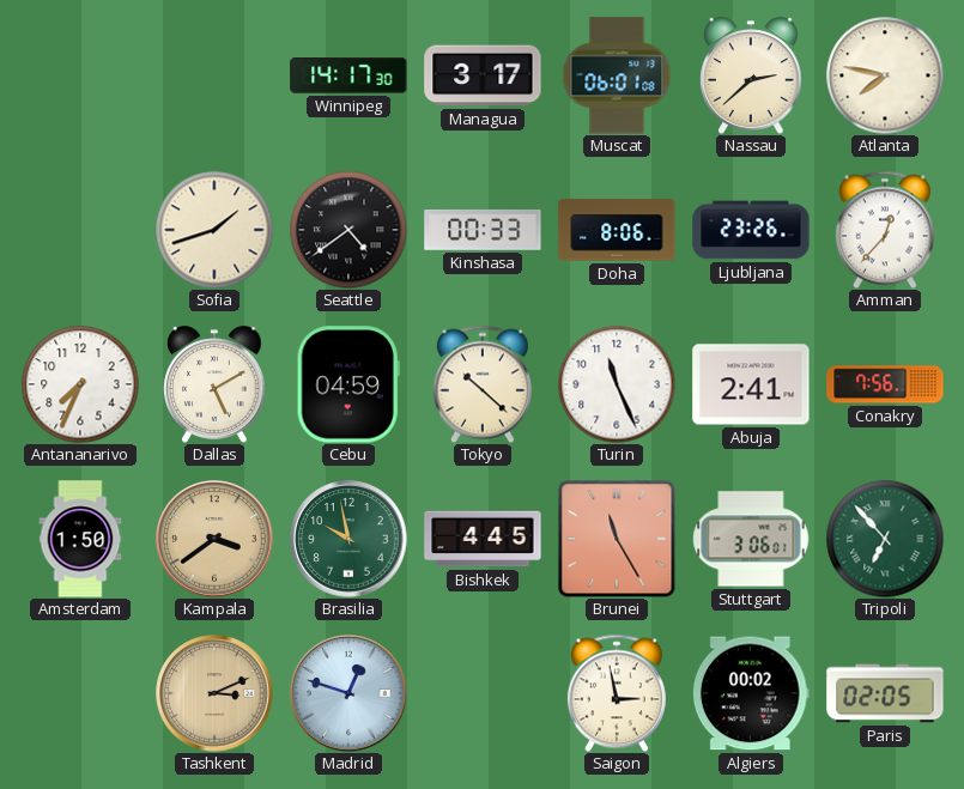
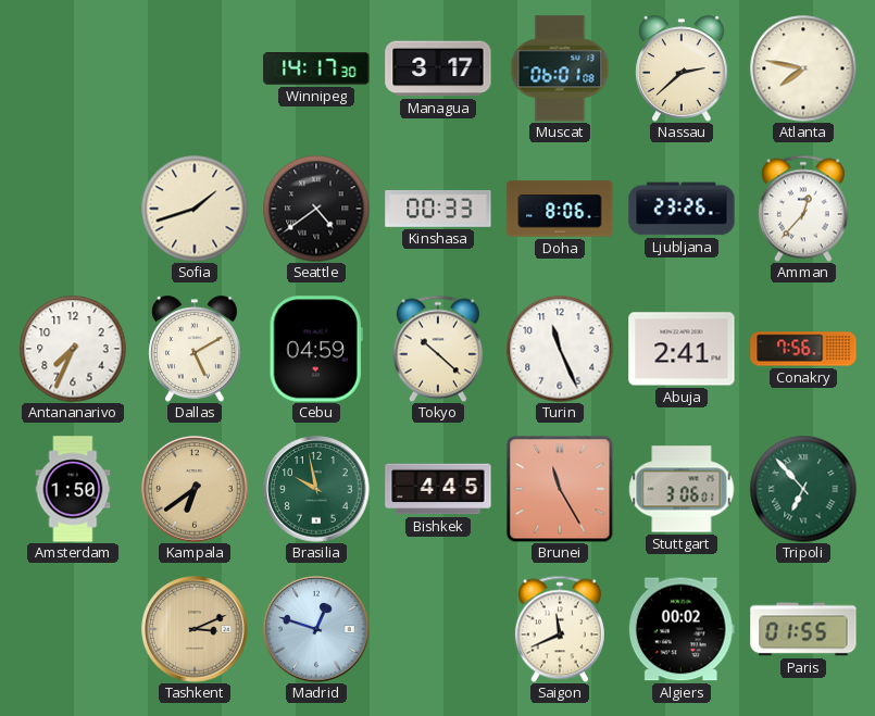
Kampala: 3:39 -> 6:39
Saigon: 2:58 -> 11:41
Paris: 02:05 -> 01:55
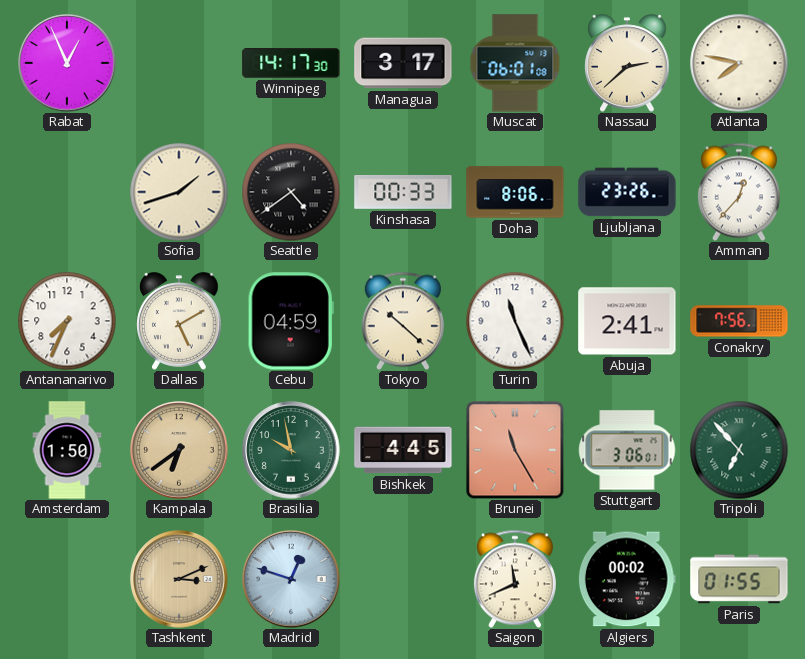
Rabat: none -> 12:56
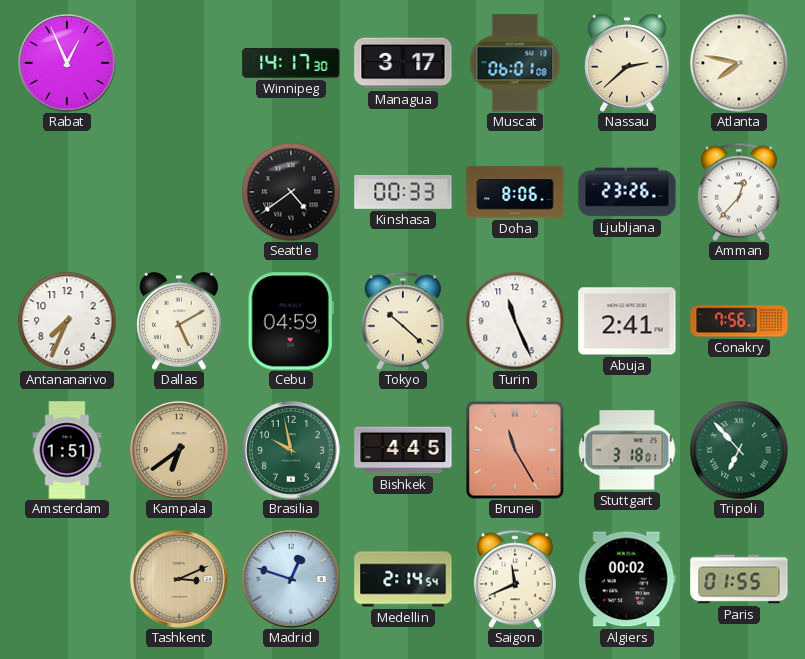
Sofia: 1:42 -> none
Amsterdam: 1:50 -> 1:51
Stuttgart: 3:06 -> 3:18
Medellin: none -> 2:14
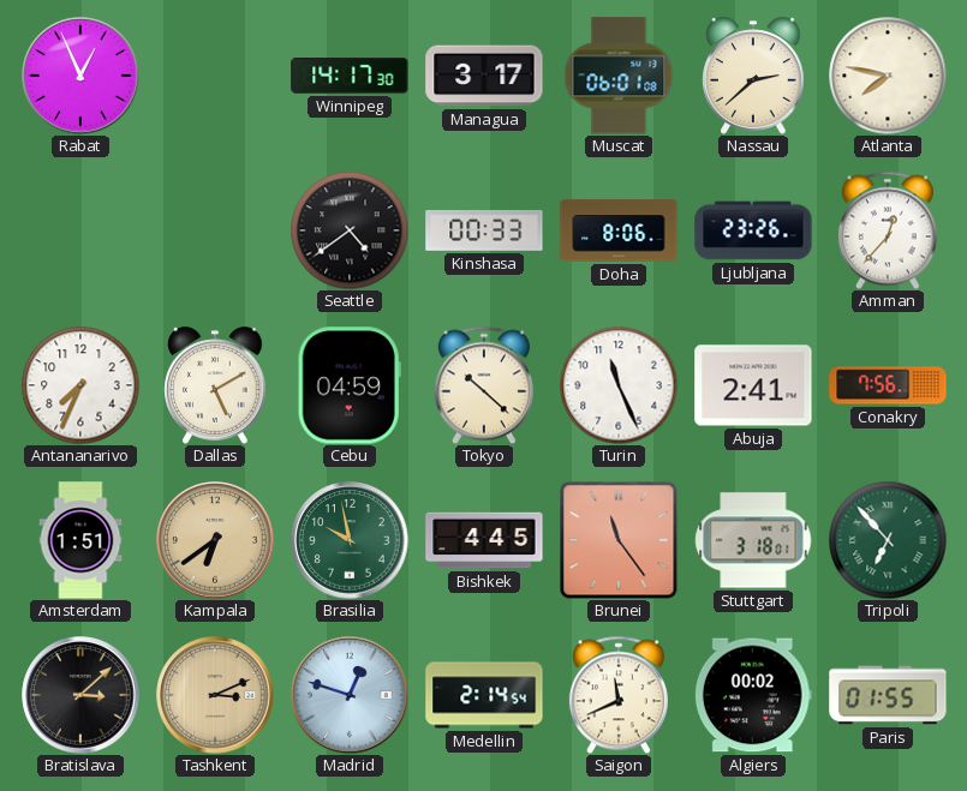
Brunei: 11:25 -> 11:24
Bratislava: none -> 3:08
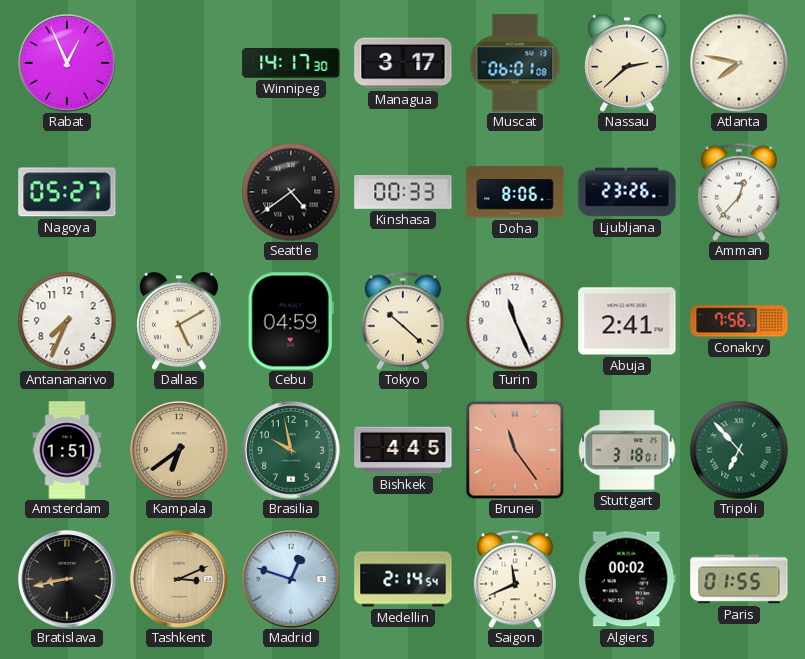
Nagoya: none -> 05:27
Bratislava: 3:08 -> 8:43
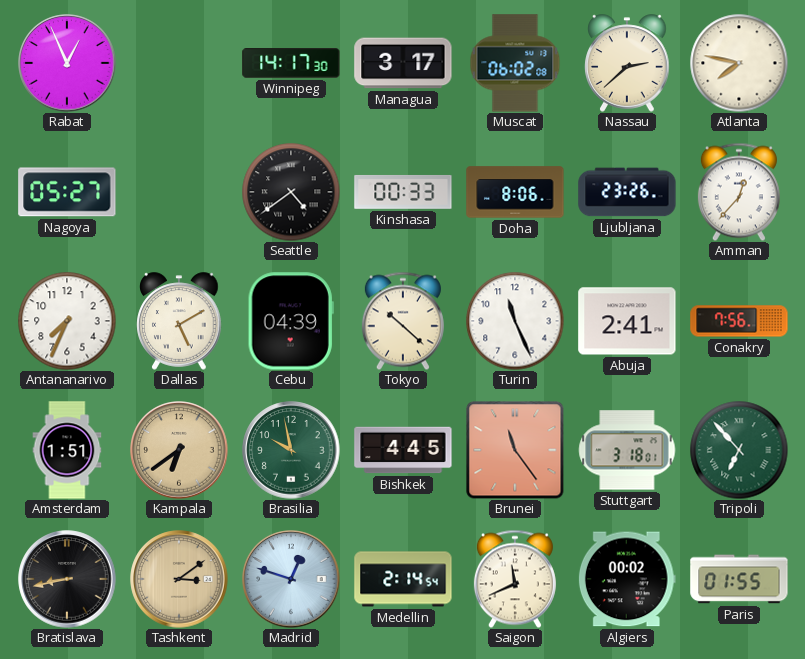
Muscat: 06:01 -> 06:02
Cebu: 04:59 -> 04:39
Tashkent: 3:11 -> 3:09
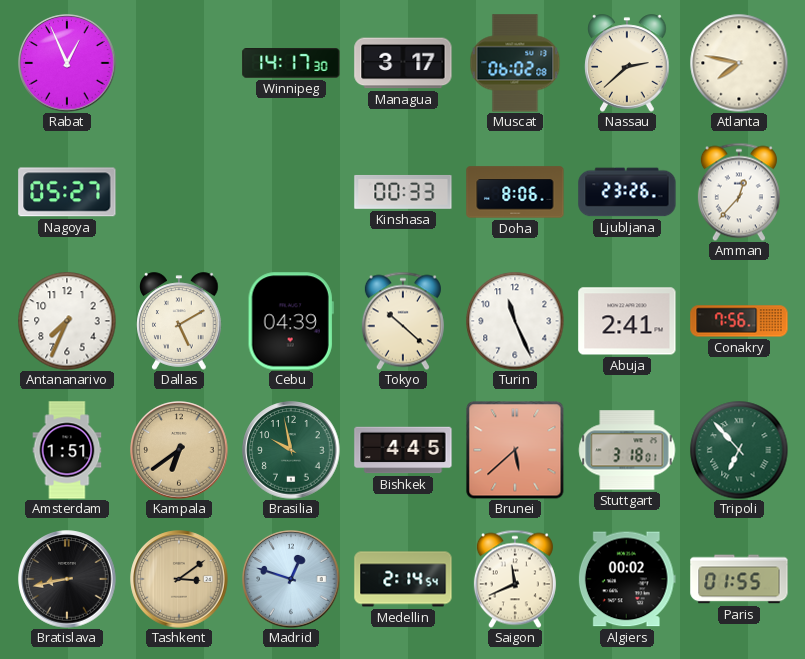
Seattle: 4:39 -> none
Brunei: 11:24 -> 5:38
